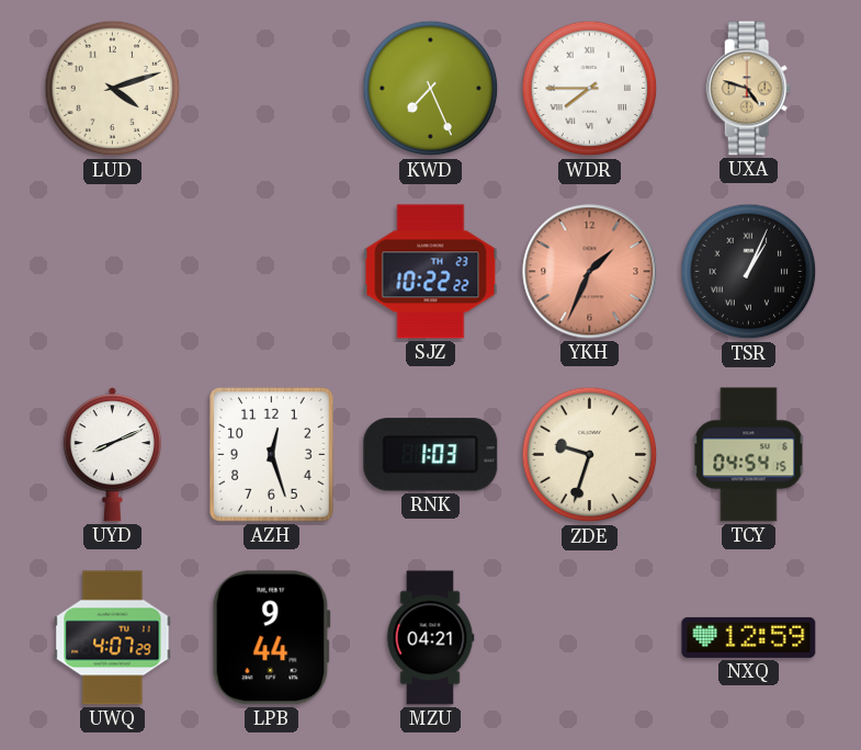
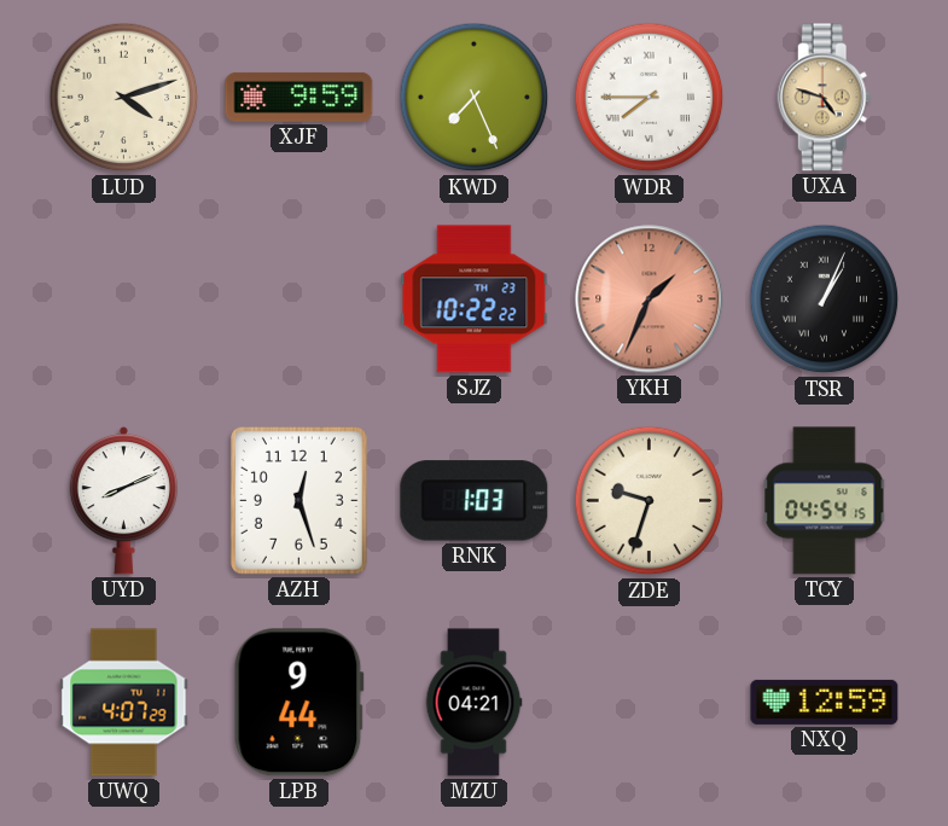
XJF: none -> 9:59
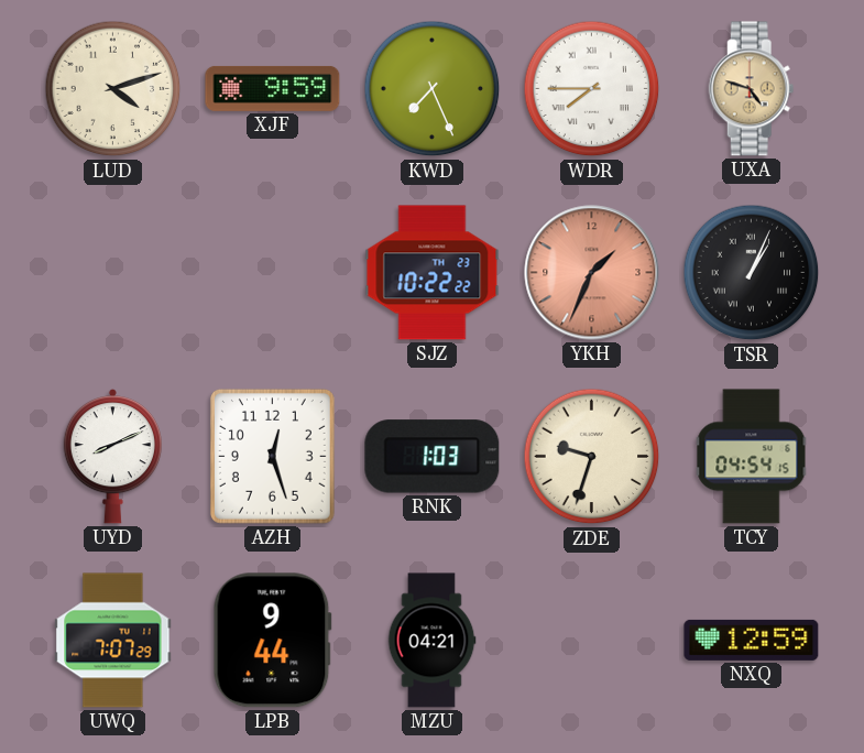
UWQ: 4:07 -> 7:07
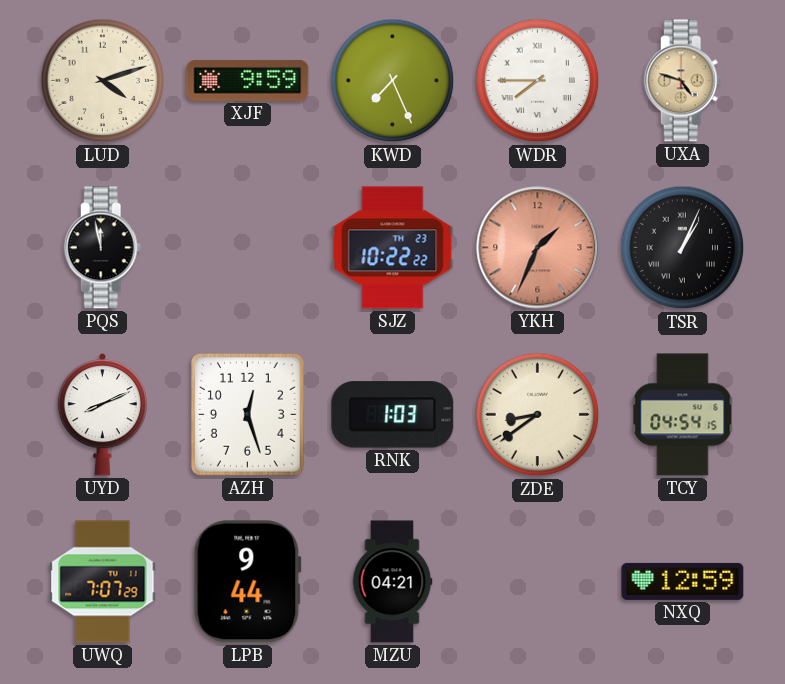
PQS: none -> 11:58
ZDE: 9:33 -> 8:39
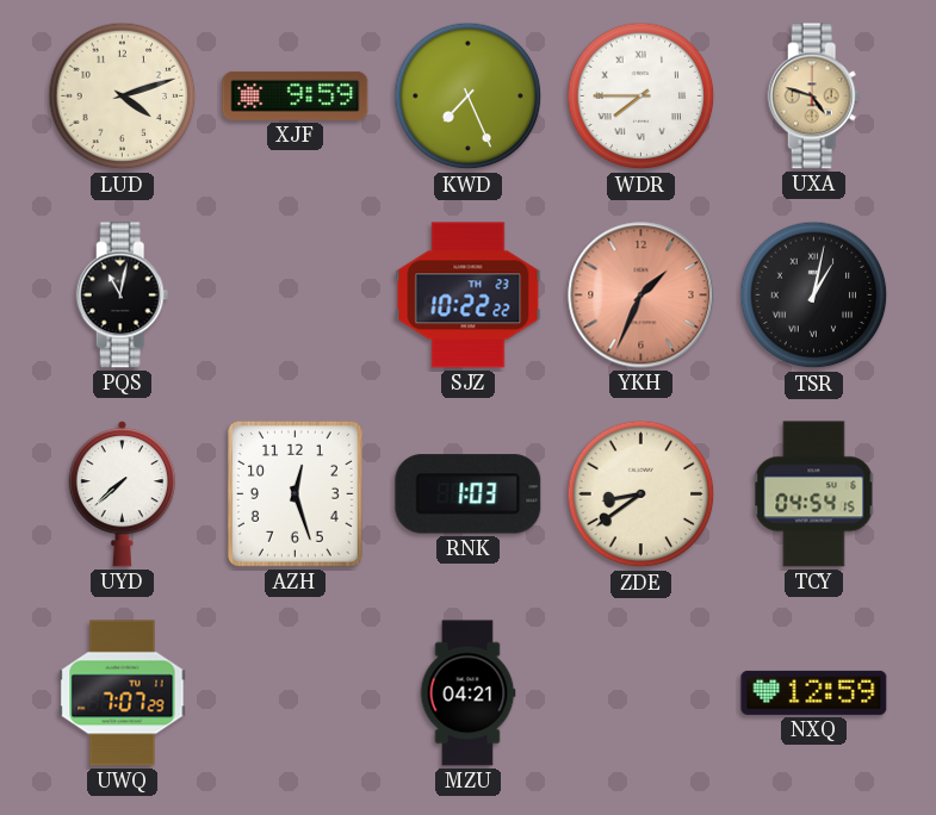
PQS: 11:58 -> 11:02
TSR: 1:04 -> 1:02
UYD: 8:11 -> 7:38
LPB: 9:44 -> none
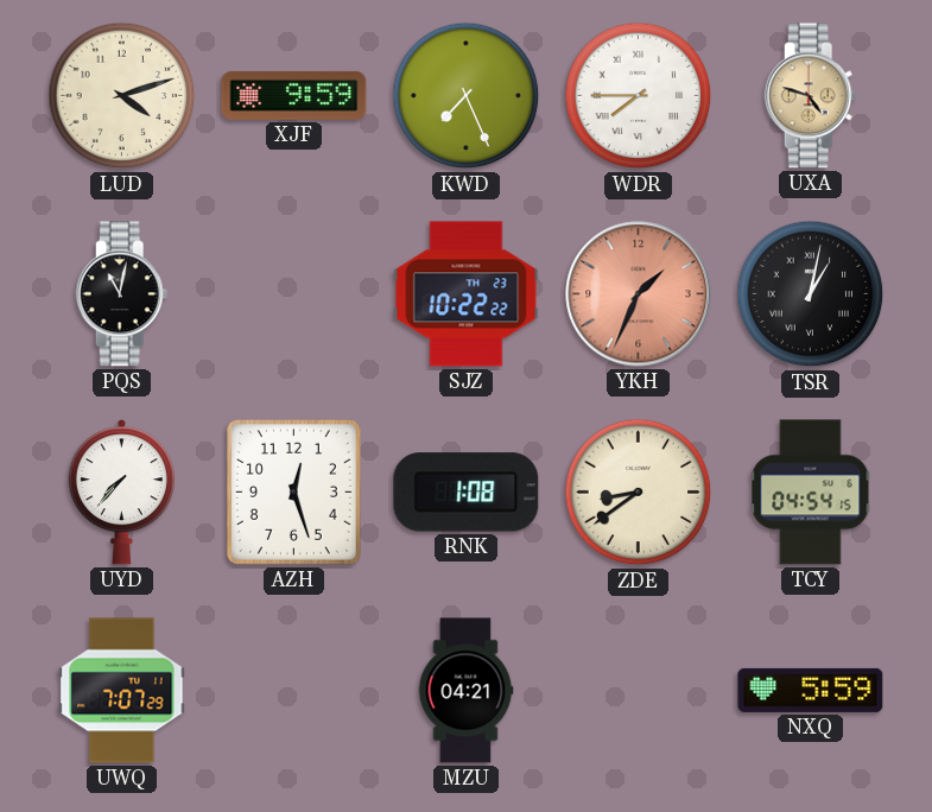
UYD: 7:38 -> 7:37
RNK: 1:03 -> 1:08
NXQ: 12:59 -> 5:59
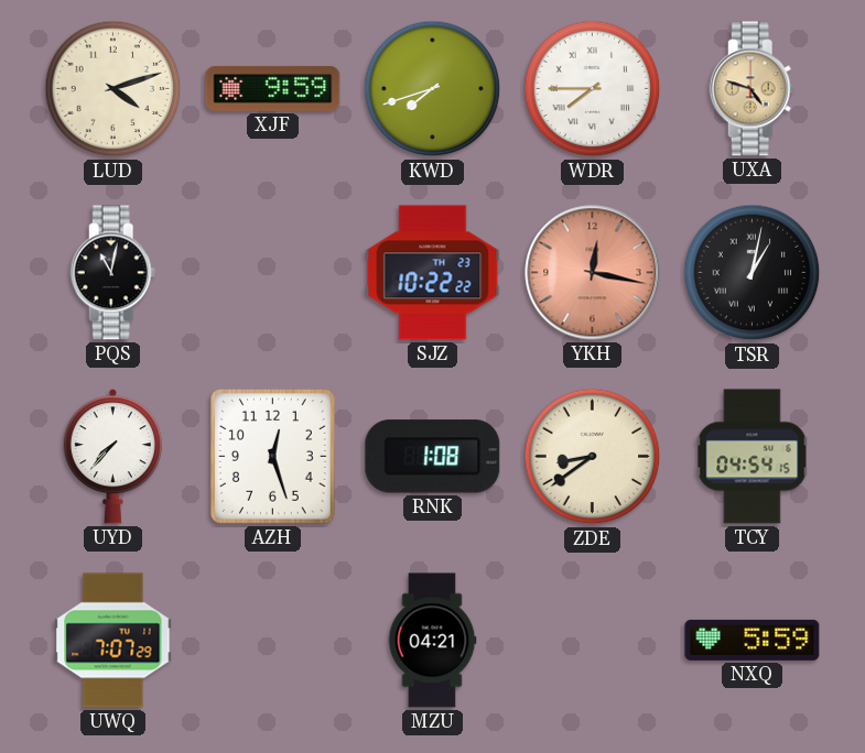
KWD: 7:26 -> 7:42
YKH: 1:34 -> 12:17
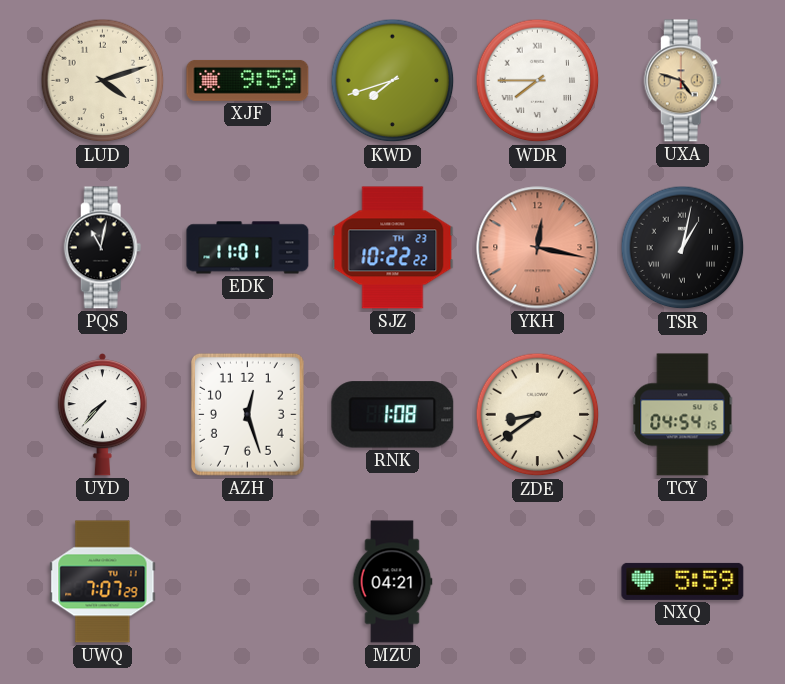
EDK: none -> 11:01
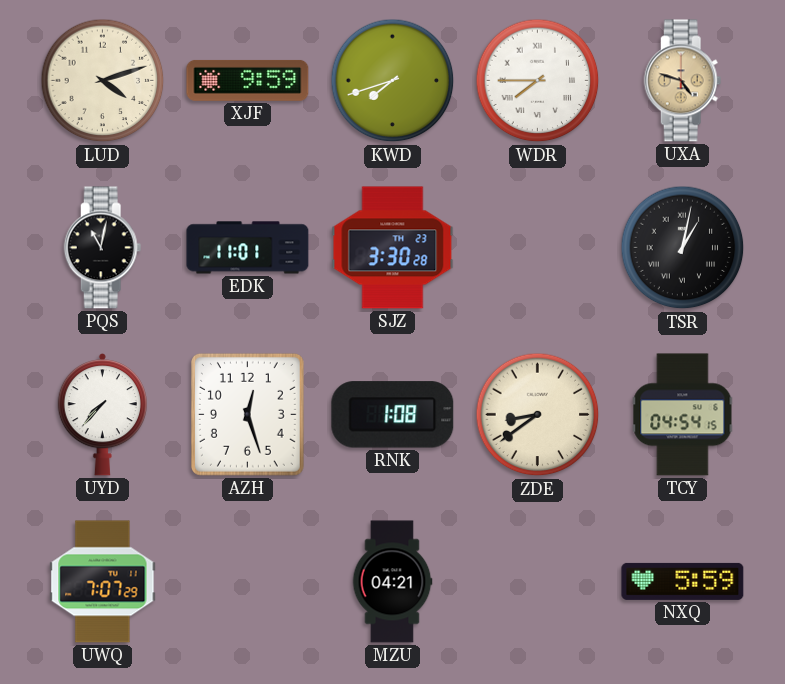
SJZ: 10:22 -> 3:30
YKH: 12:17 -> none
